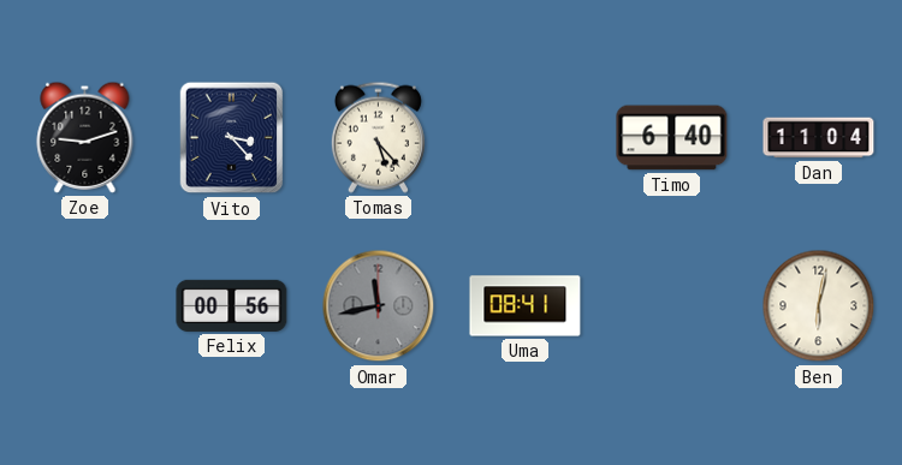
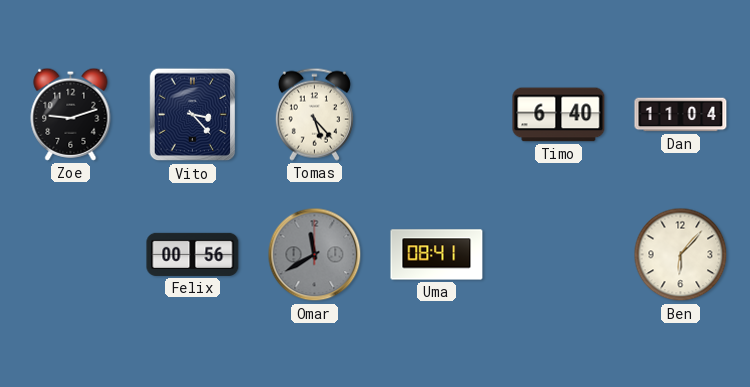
Omar: 11:43 -> 11:40
Ben: 6:02 -> 6:07
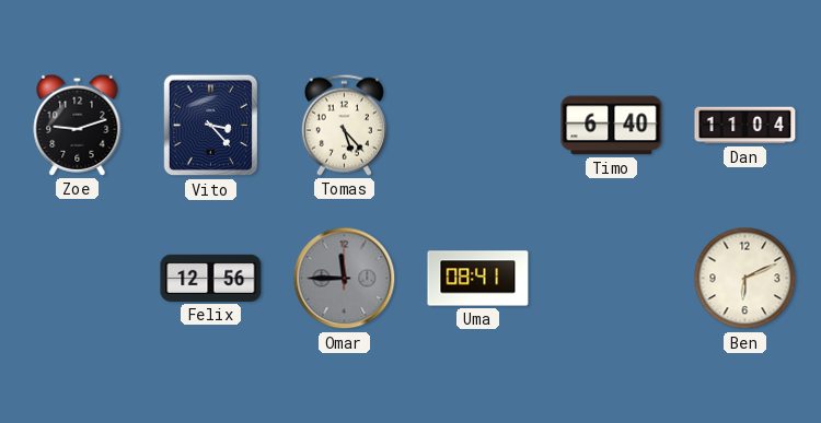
Felix: 00:56 -> 12:56
Omar: 11:40 -> 11:45
Ben: 6:07 -> 6:11
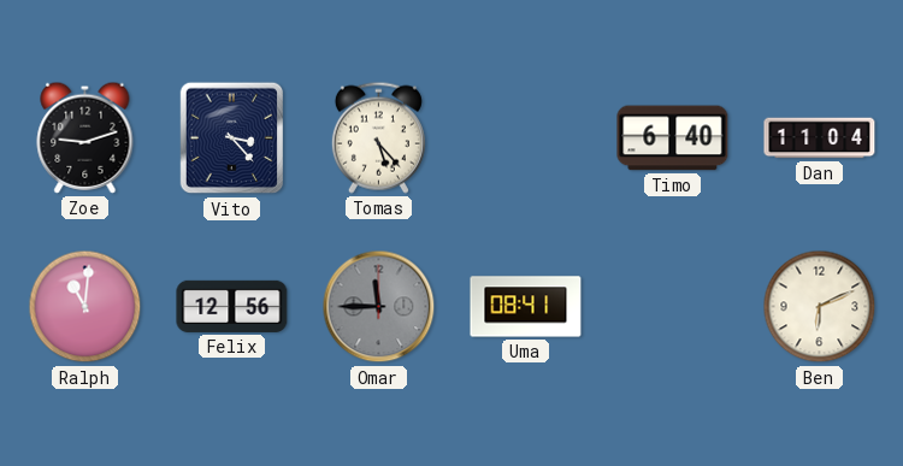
Ralph: none -> 11:01
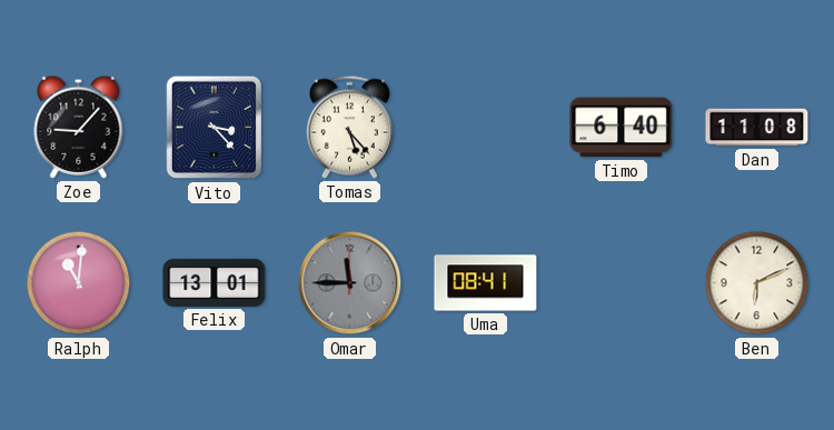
Zoe: 9:12 -> 9:07
Dan: 11:04 -> 11:08
Felix: 12:56 -> 13:01
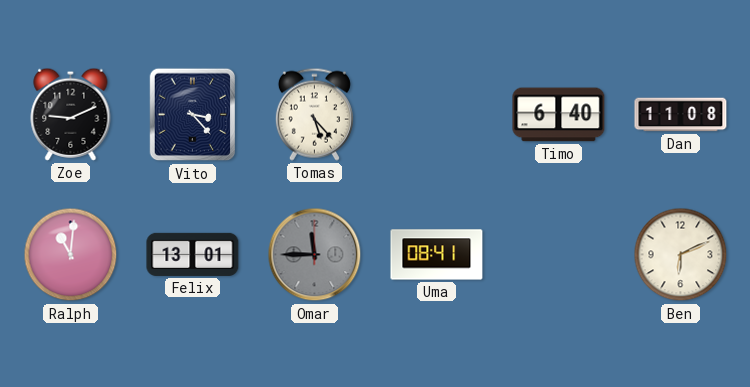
Zoe: 9:07 -> 9:11
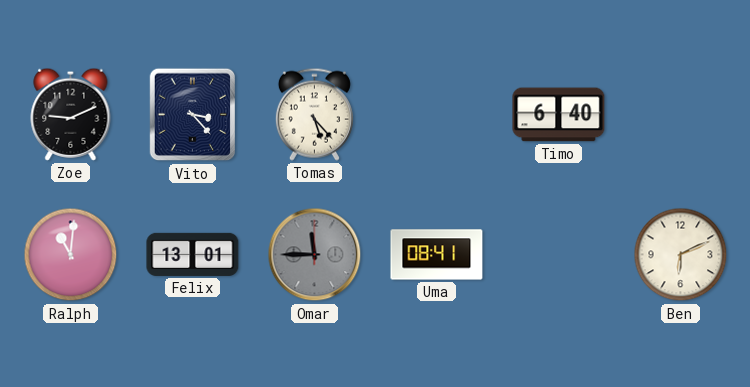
Dan: 11:08 -> none
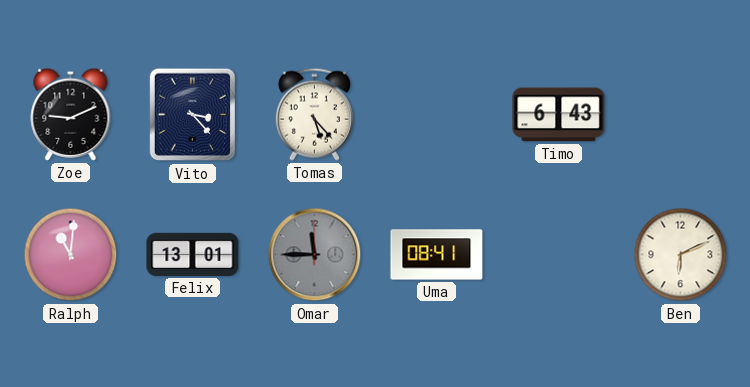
Timo: 6:40 -> 6:43
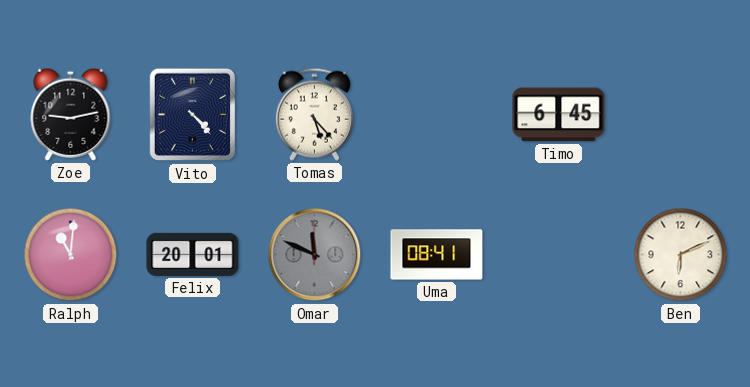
Zoe: 9:11 -> 9:13
Vito: 3:23 -> 4:23
Timo: 6:43 -> 6:45
Felix: 13:01 -> 20:01
Omar: 11:45 -> 11:49
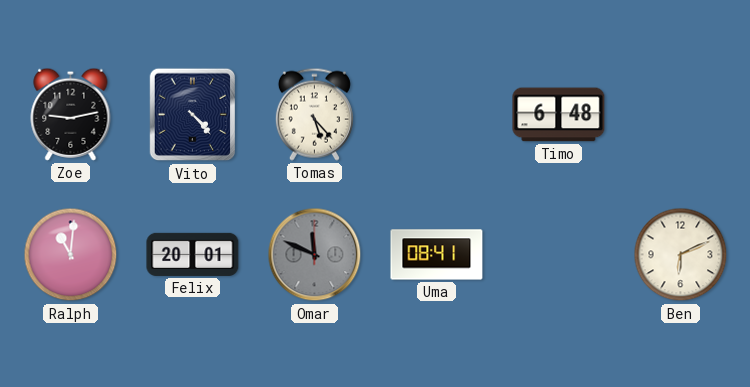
Timo: 6:45 -> 6:48
